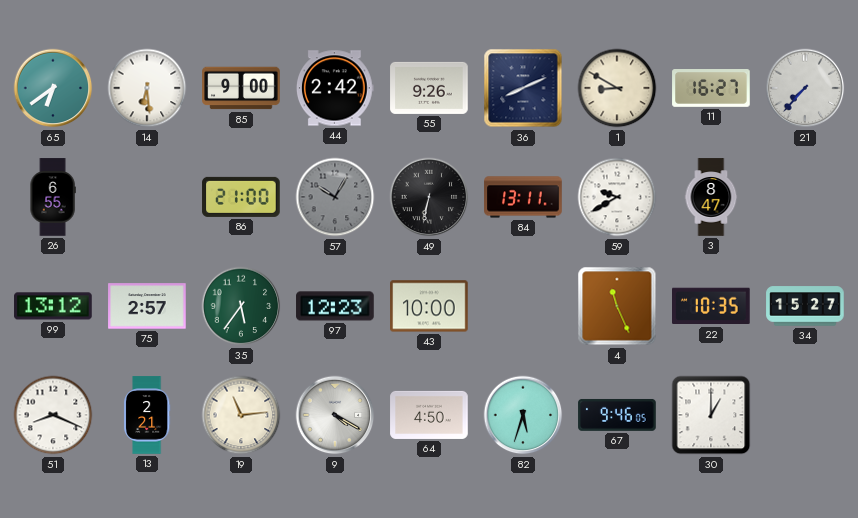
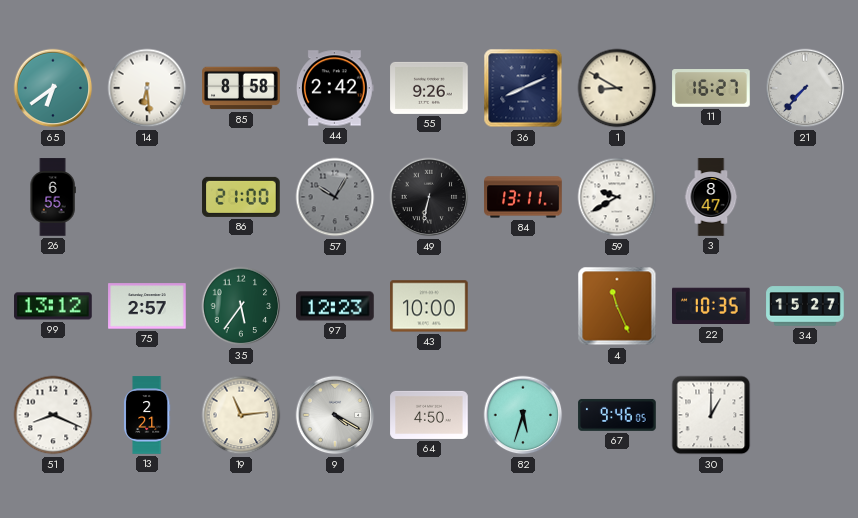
85: 9:00 -> 8:58
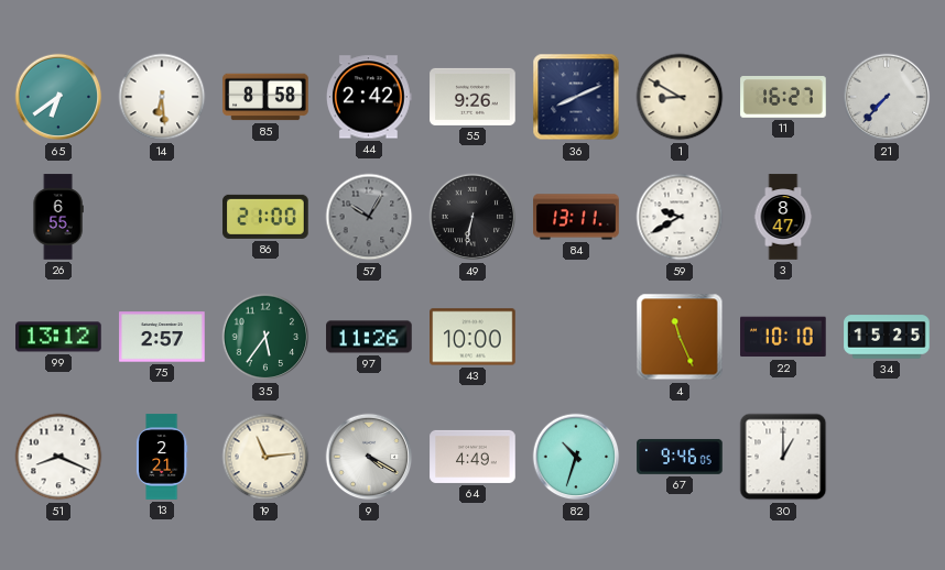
97: 12:23 -> 11:26
22: 10:35 -> 10:10
34: 15:27 -> 15:25
64: 4:50 -> 4:49
82: 5:33 -> 10:33
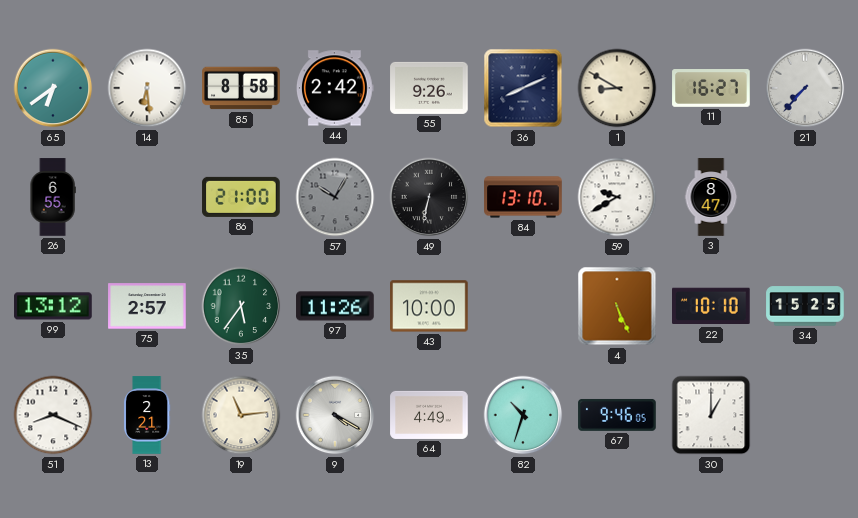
84: 13:11 -> 13:10
4: 11:26 -> 5:26
